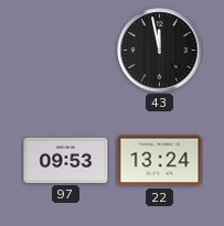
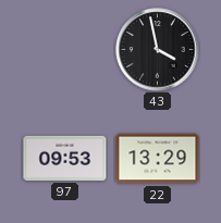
43: 11:58 -> 3:58
22: 13:24 -> 13:29
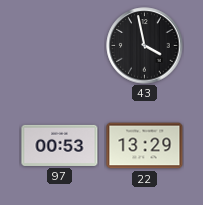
97: 09:53 -> 00:53
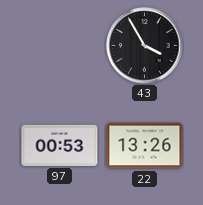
43: 3:58 -> 3:55
22: 13:29 -> 13:26
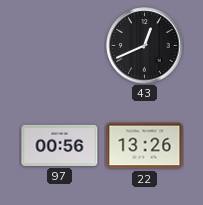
43: 3:55 -> 12:41
97: 00:53 -> 00:56
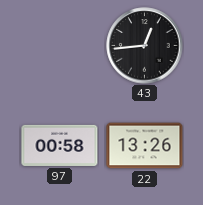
43: 12:41 -> 12:44
97: 00:56 -> 00:58
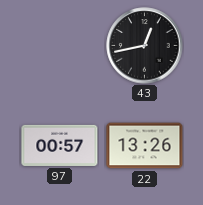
43: 12:44 -> 12:43
97: 00:58 -> 00:57
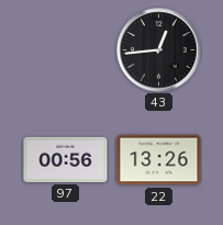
43: 12:43 -> 12:44
97: 00:57 -> 00:56
